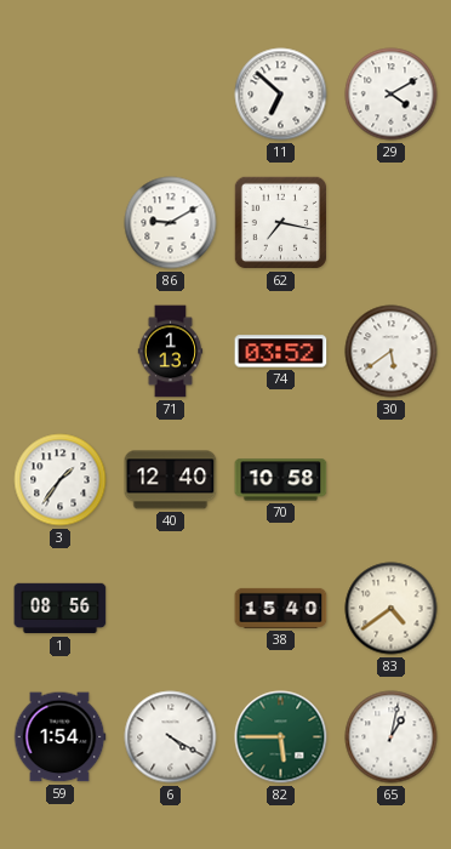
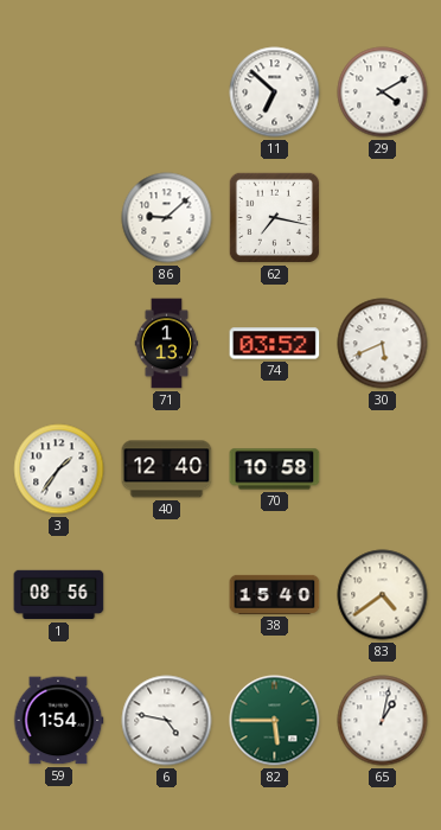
86: 9:10 -> 9:08
30: 5:39 -> 5:41
6: 4:20 -> 4:47
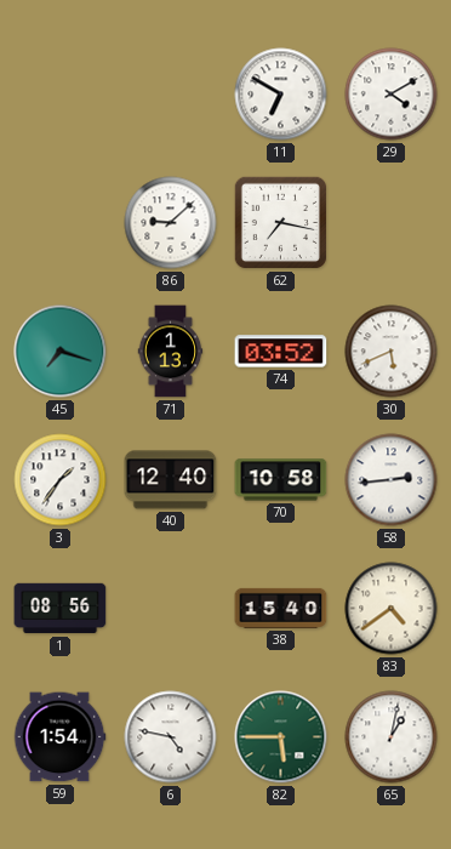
11: 6:52 -> 6:50
45: none -> 7:18
58: none -> 2:44
